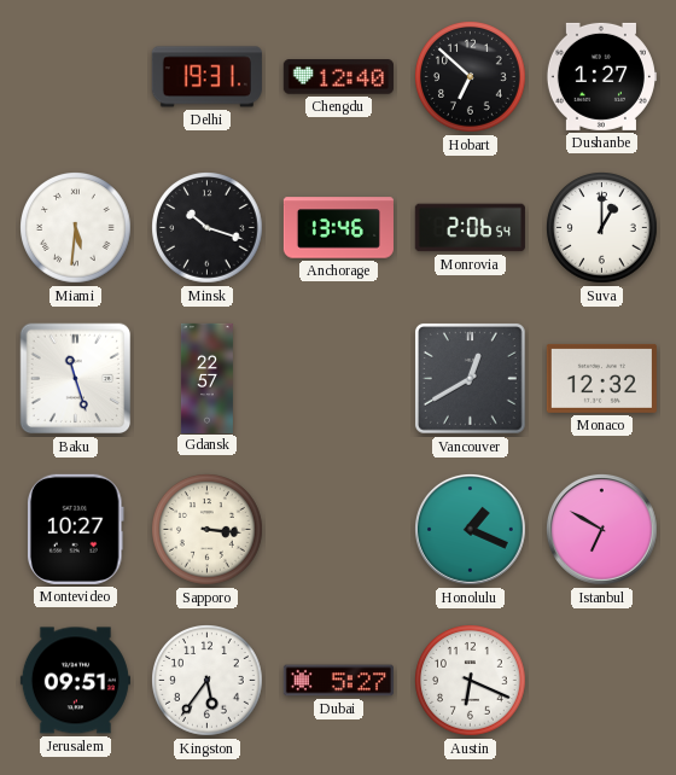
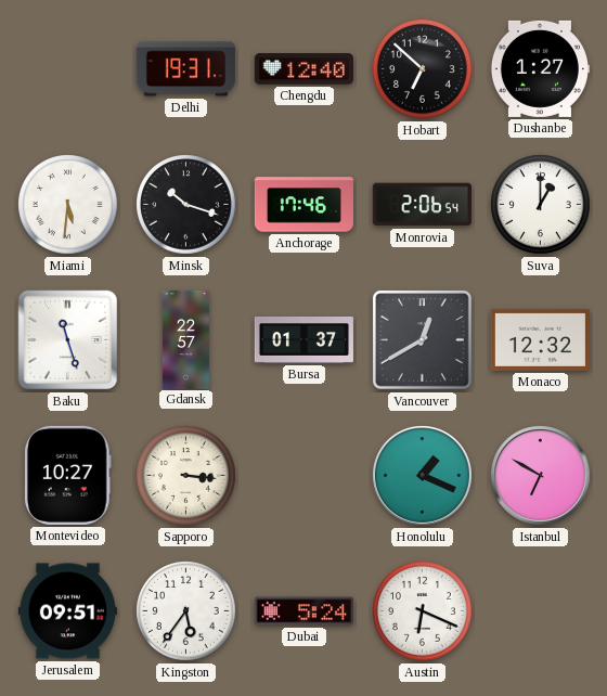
Anchorage: 13:46 -> 17:46
Bursa: none -> 01:37
Dubai: 5:27 -> 5:24
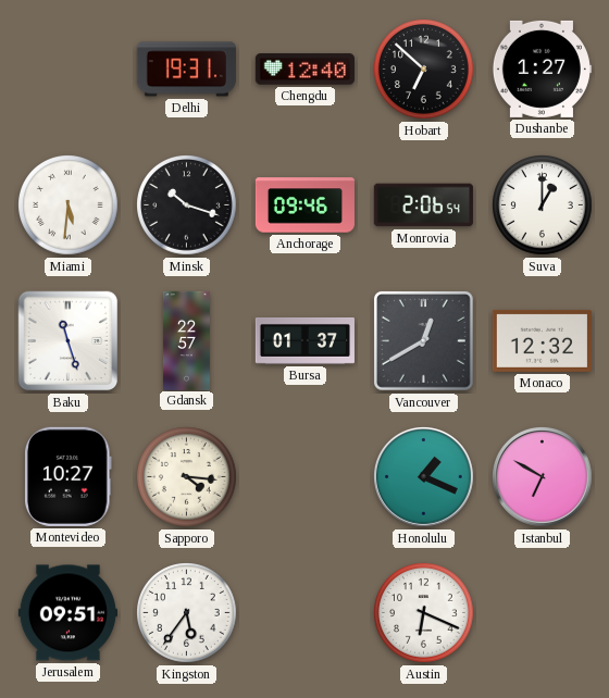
Anchorage: 17:46 -> 09:46
Sapporo: 3:16 -> 4:16
Dubai: 5:24 -> none
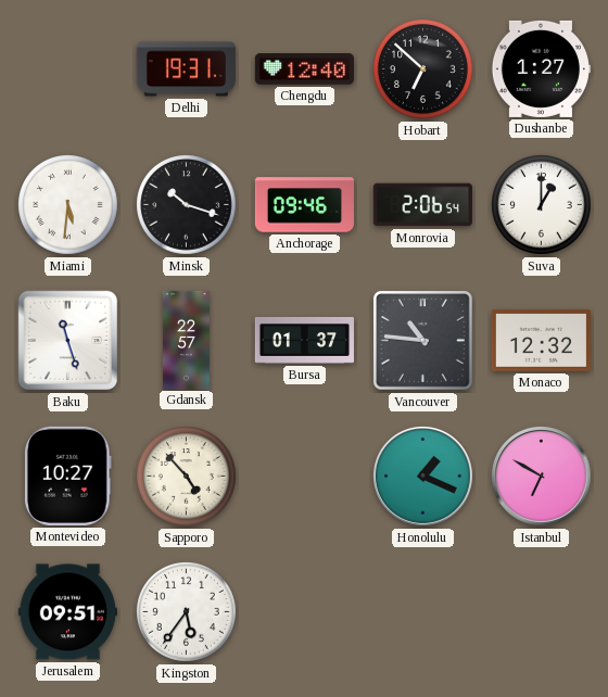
Vancouver: 12:40 -> 10:46
Sapporo: 4:16 -> 4:53
Austin: 6:19 -> none
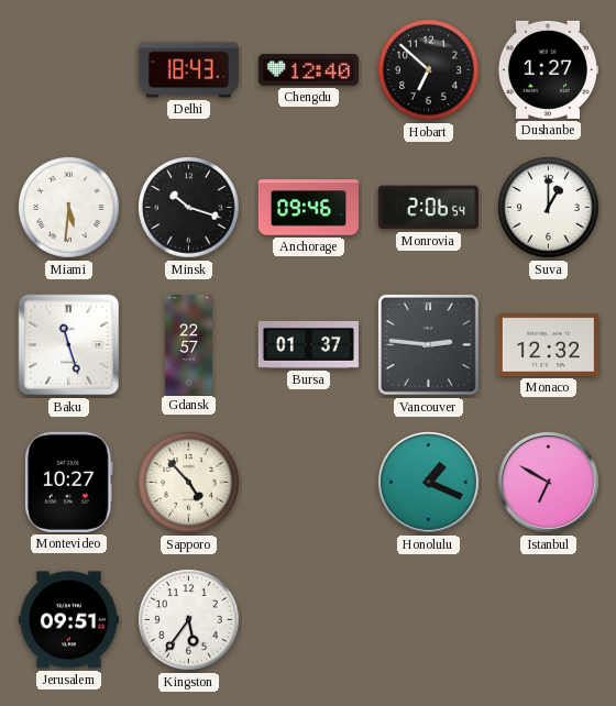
Delhi: 19:31 -> 18:43
Vancouver: 10:46 -> 2:46
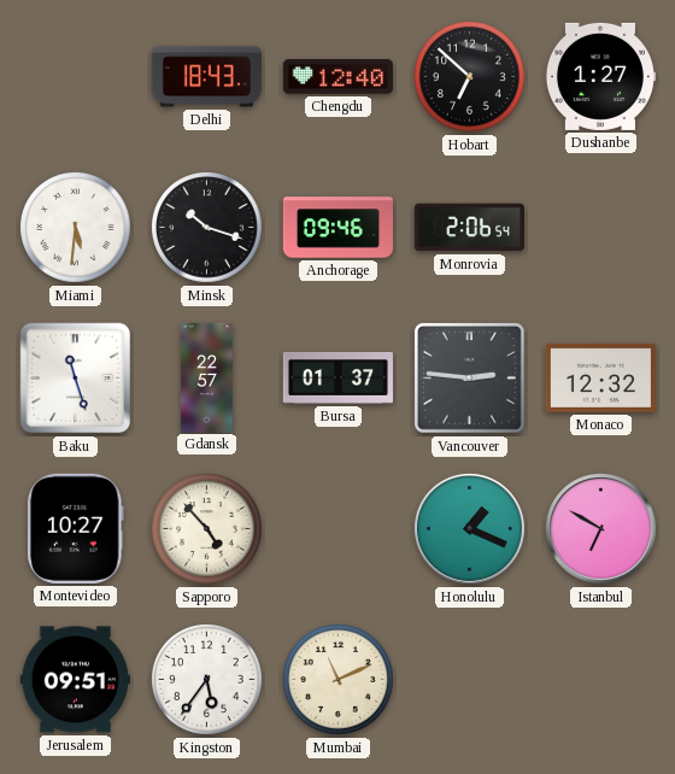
Suva: 1:00 -> none
Mumbai: none -> 11:11
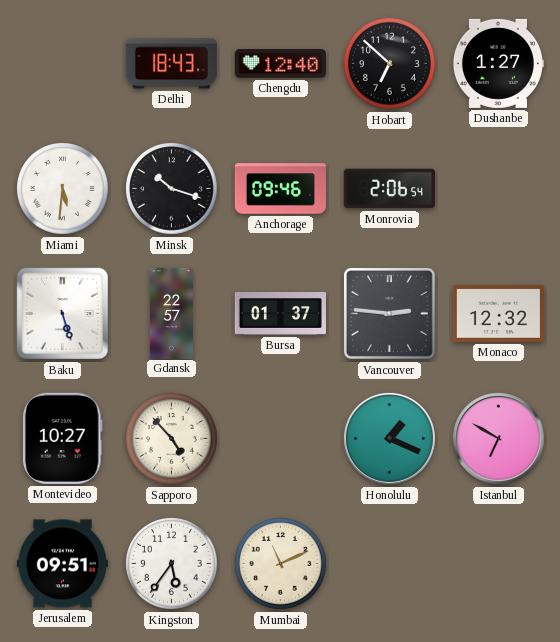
Baku: 11:27 -> 5:27
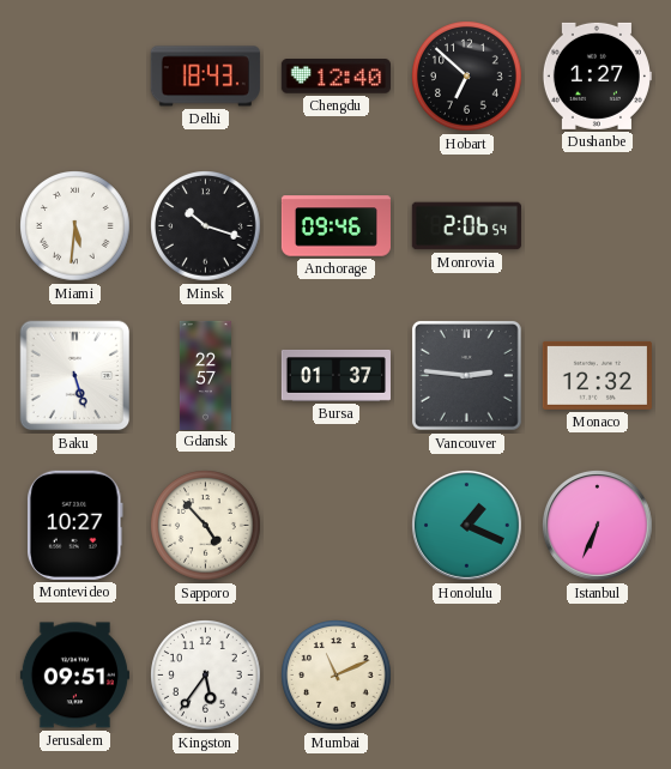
Istanbul: 6:50 -> 6:34
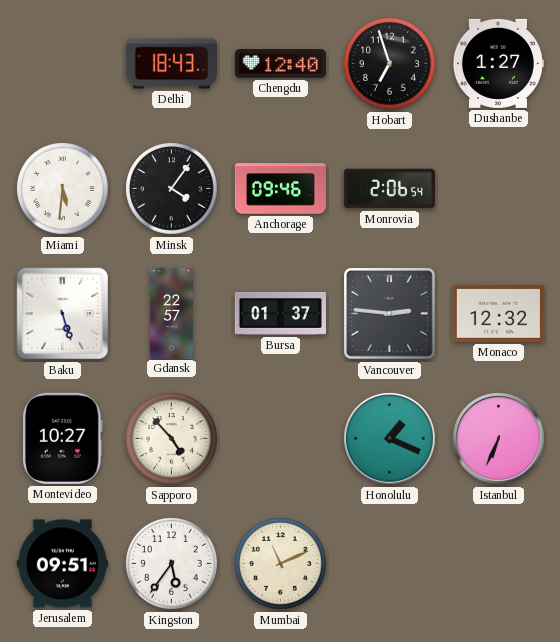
Hobart: 6:52 -> 6:57
Minsk: 10:18 -> 4:06
